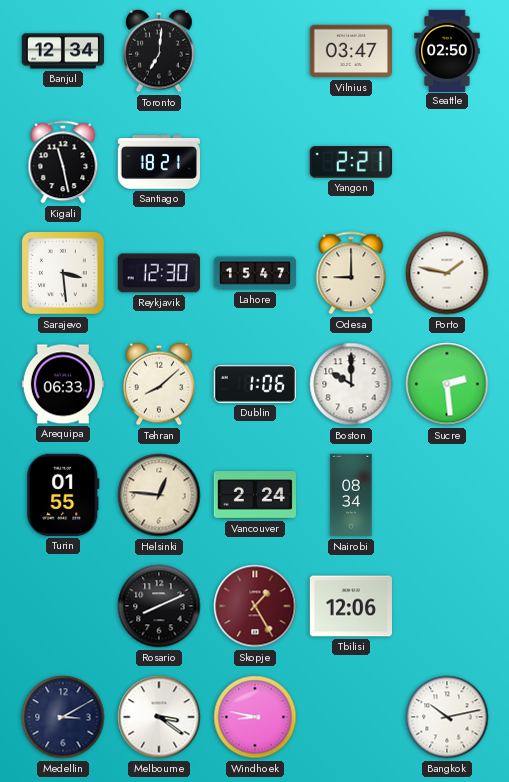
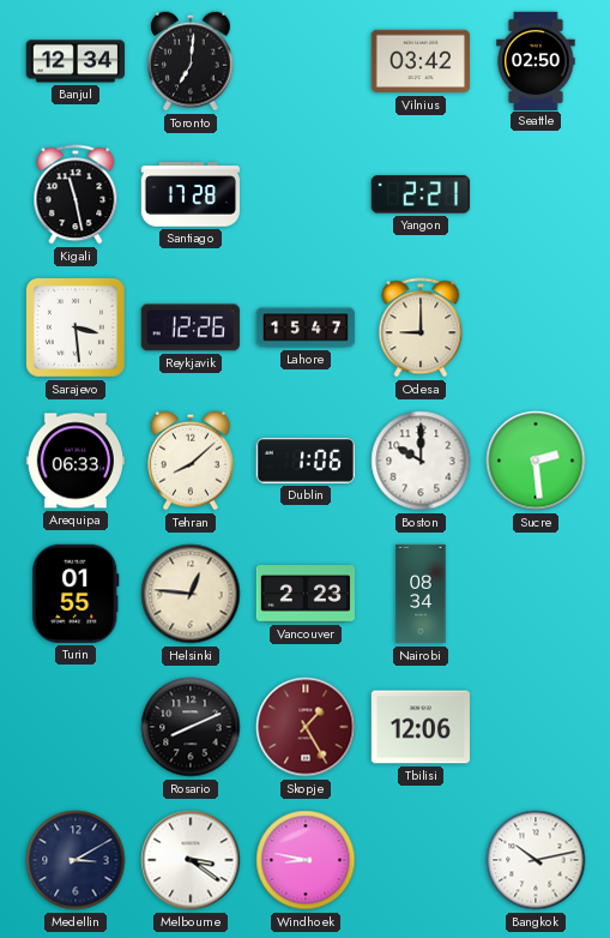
Vilnius: 03:47 -> 03:42
Santiago: 18:21 -> 17:28
Reykjavik: 12:30 -> 12:26
Porto: 1:47 -> none
Vancouver: 2:24 -> 2:23
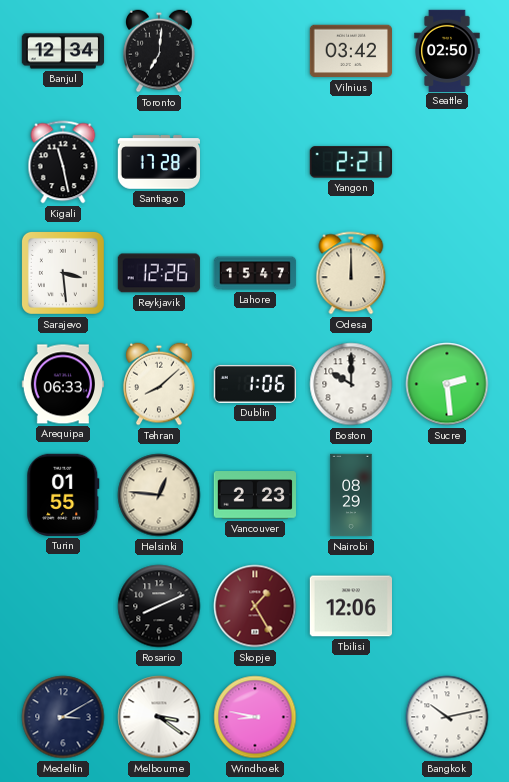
Odesa: 9:00 -> 12:00
Nairobi: 08:34 -> 08:29
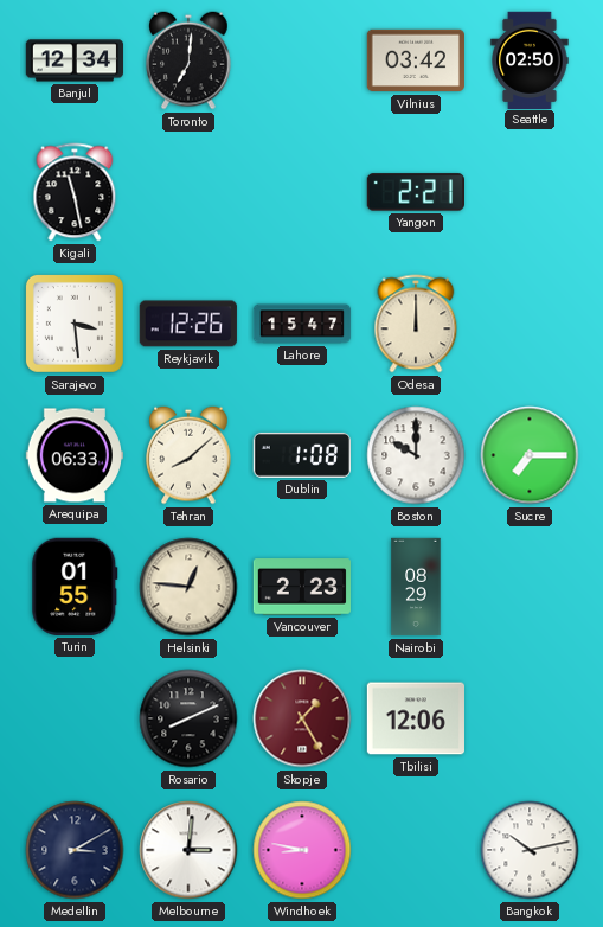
Santiago: 17:28 -> none
Dublin: 1:06 -> 1:08
Sucre: 2:29 -> 7:15
Melbourne: 3:21 -> 3:01
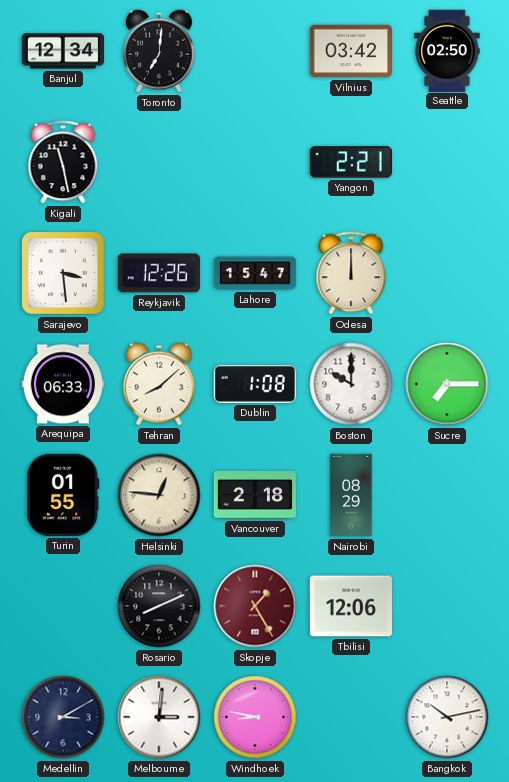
Vancouver: 2:23 -> 2:18
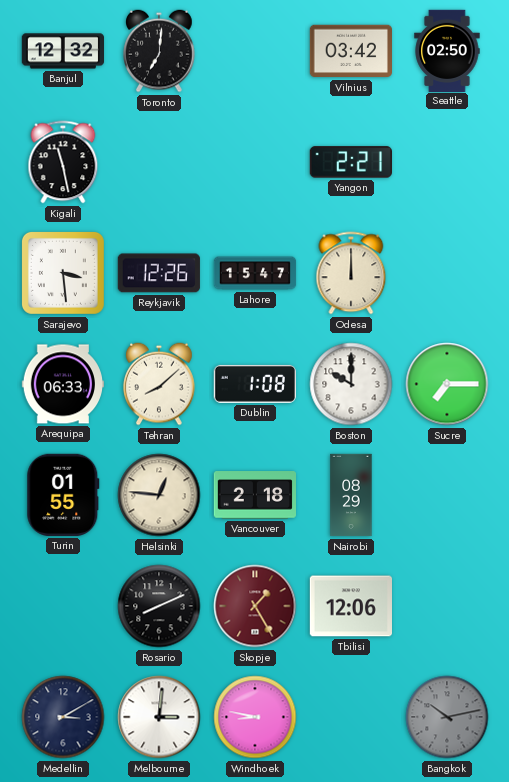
Banjul: 12:34 -> 12:32
Bangkok dial: white -> grey
